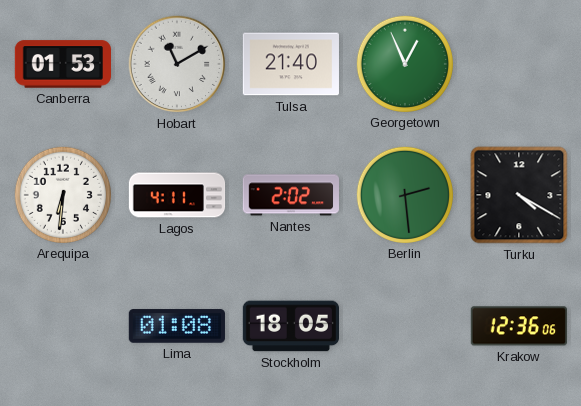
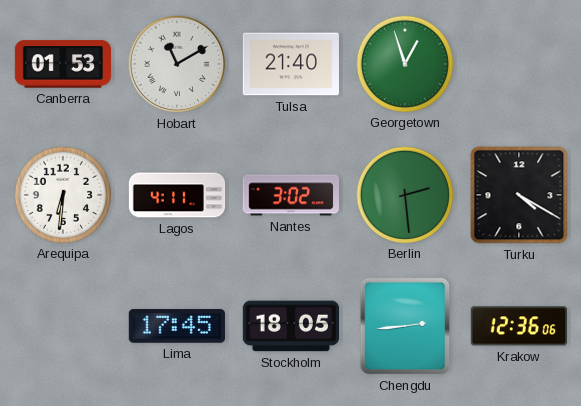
Georgetown: 12:56 -> 12:57
Nantes: 2:02 -> 3:02
Lima: 01:08 -> 17:45
Chengdu: none -> 2:44
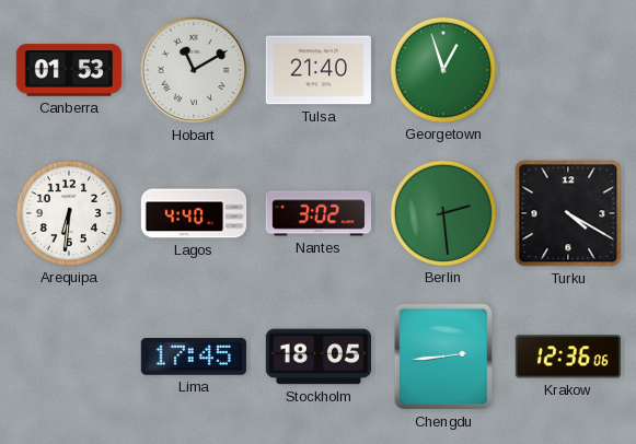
Lagos: 4:11 -> 4:40
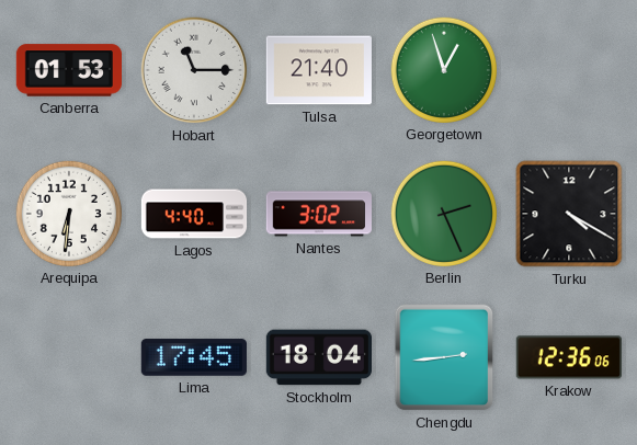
Hobart: 11:10 -> 11:15
Berlin: 2:29 -> 2:26
Stockholm: 18:05 -> 18:04
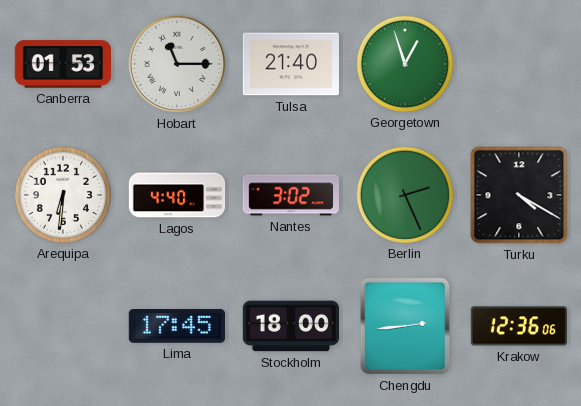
Stockholm: 18:04 -> 18:00
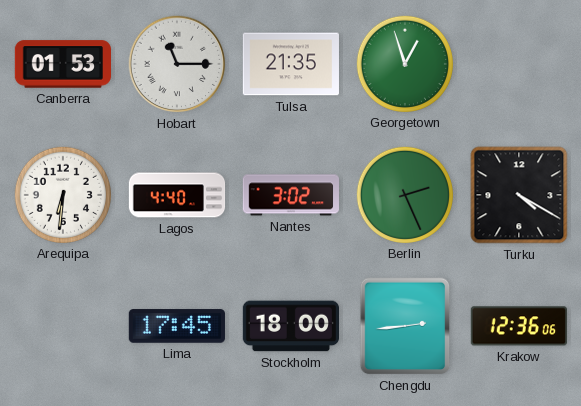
Tulsa: 21:40 -> 21:35
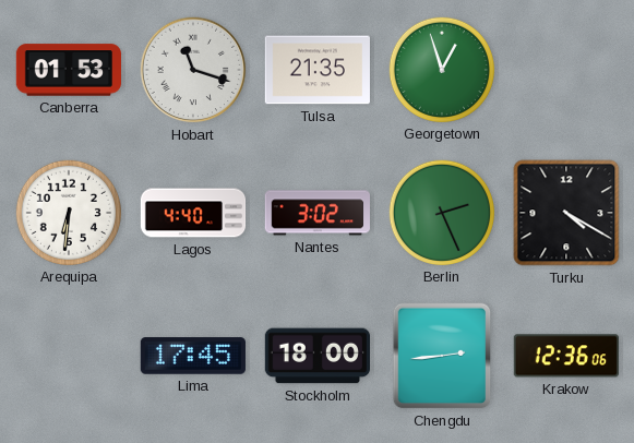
Hobart: 11:15 -> 11:18
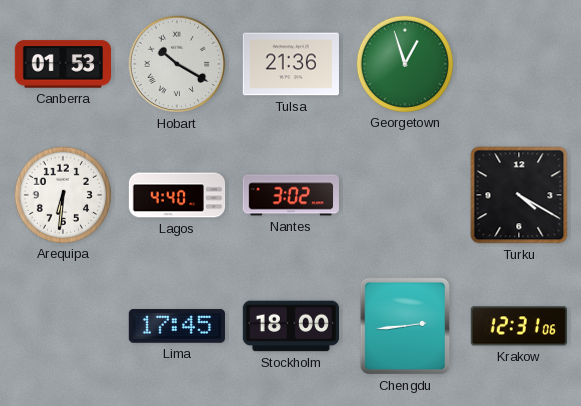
Hobart: 11:18 -> 10:20
Tulsa: 21:35 -> 21:36
Berlin: 2:26 -> none
Krakow: 12:36 -> 12:31
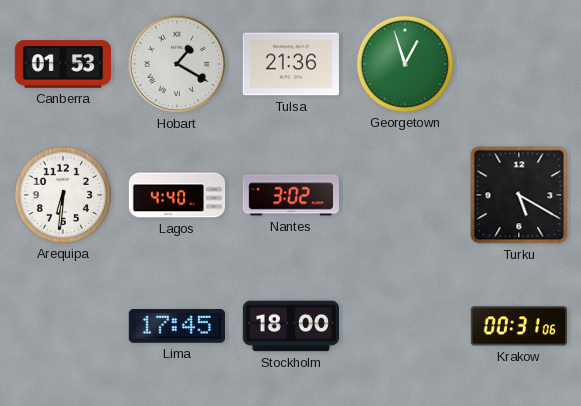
Hobart: 10:20 -> 1:20
Turku: 4:20 -> 5:20
Chengdu: 2:44 -> none
Krakow: 12:31 -> 00:31
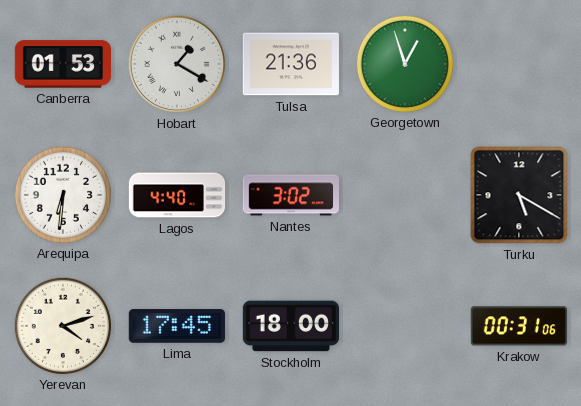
Yerevan: none -> 4:12
